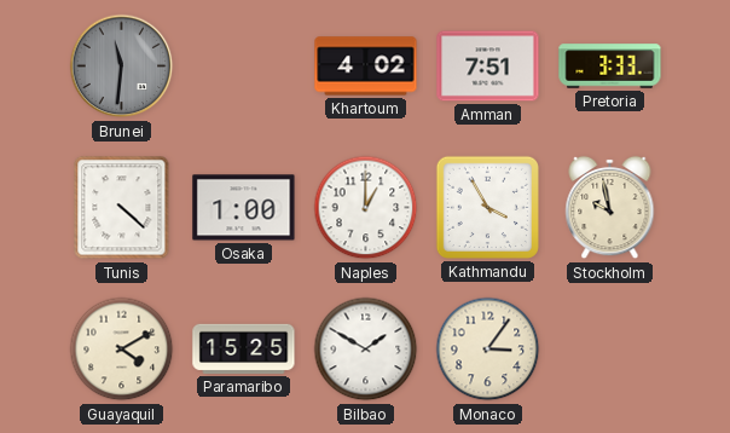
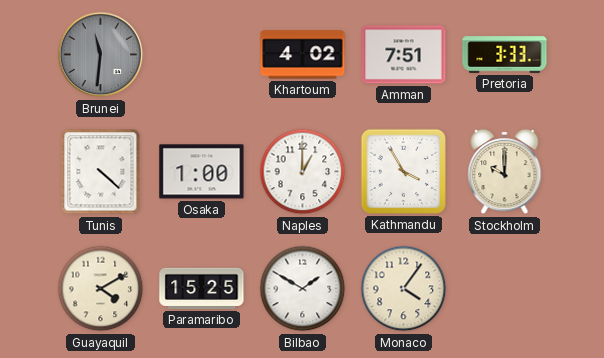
Stockholm: 9:58 -> 10:00
Monaco: 3:06 -> 4:06
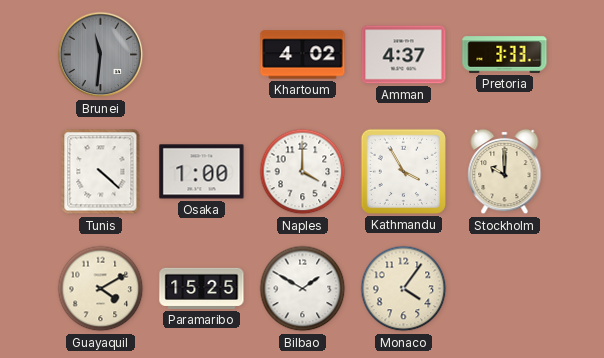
Amman: 7:51 -> 4:37
Naples: 1:00 -> 4:00
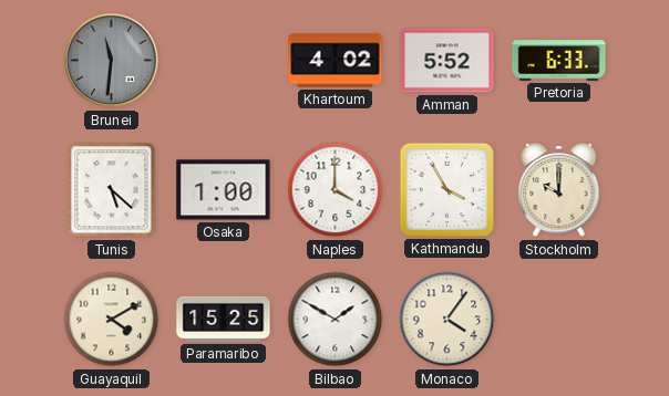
Amman: 4:37 -> 5:52
Pretoria: 3:33 -> 6:33
Tunis: 4:22 -> 5:22
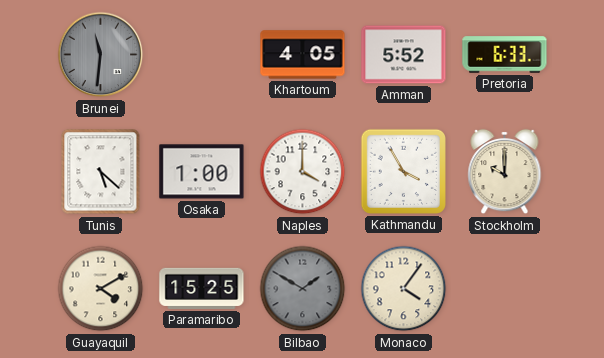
Khartoum: 4:02 -> 4:05
Bilbao dial: white -> grey
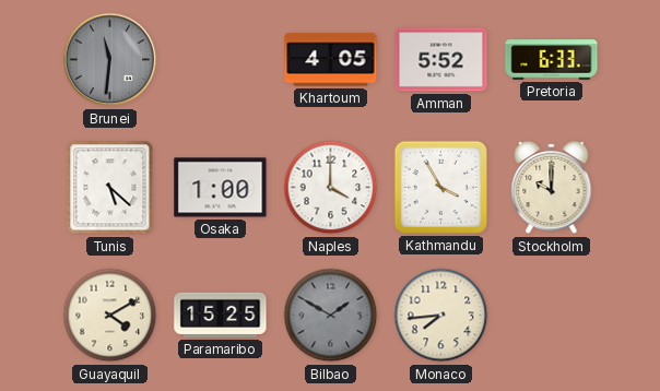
Monaco: 4:06 -> 7:44
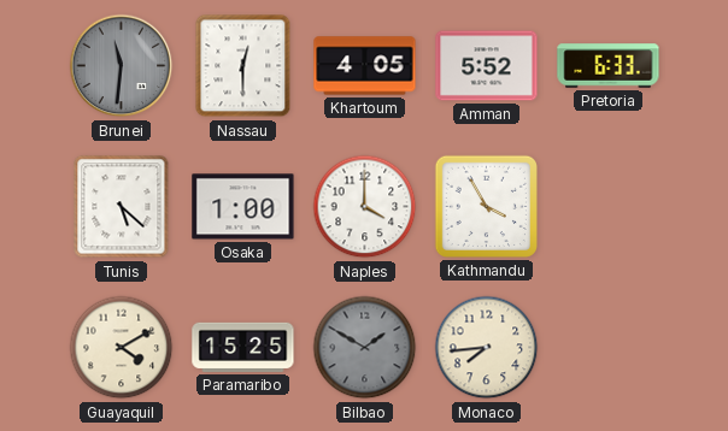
Nassau: none -> 12:30
Stockholm: 10:00 -> none
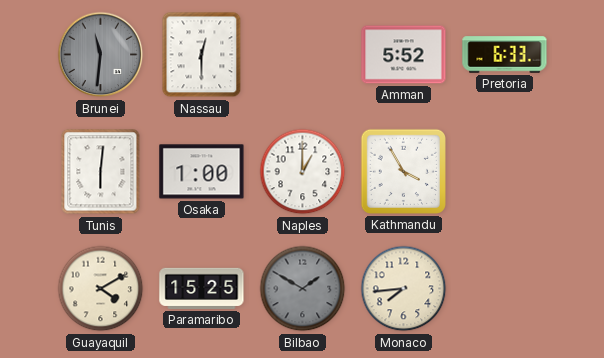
Khartoum: 4:05 -> none
Tunis: 5:22 -> 6:01
Naples: 4:00 -> 1:00
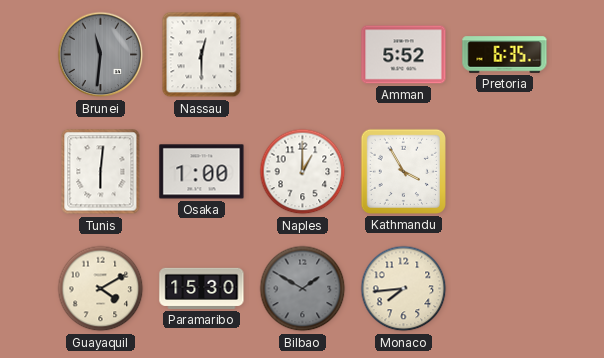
Pretoria: 6:33 -> 6:35
Paramaribo: 15:25 -> 15:30
